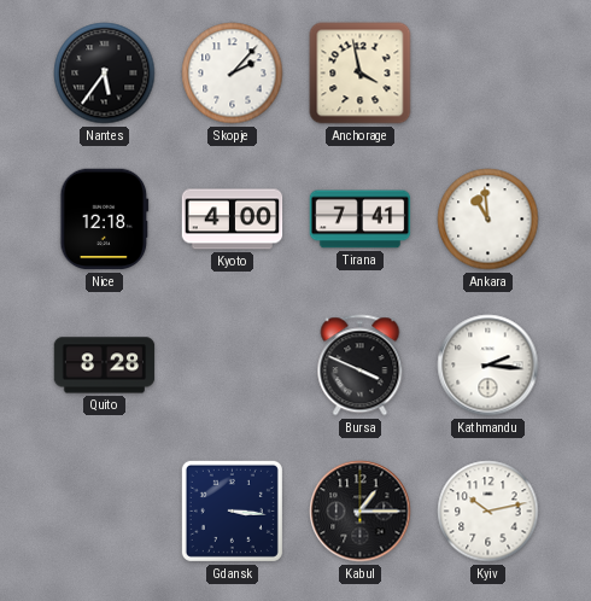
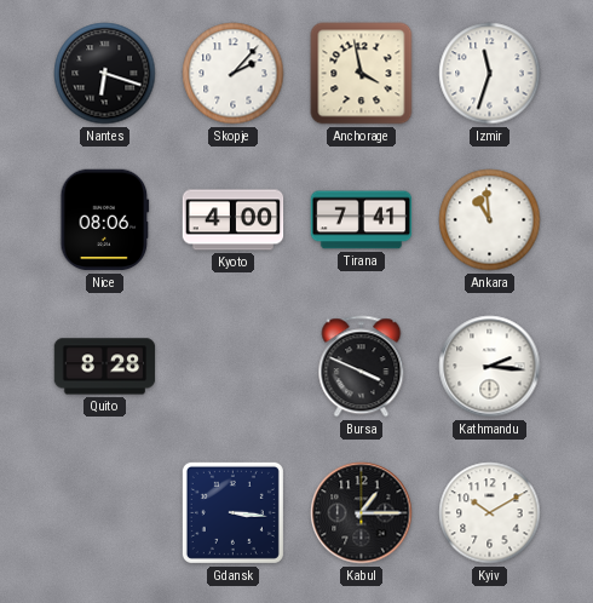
Nantes: 5:36 -> 6:18
Izmir: none -> 11:33
Nice: 12:18 -> 08:06
Kyiv: 10:13 -> 10:10
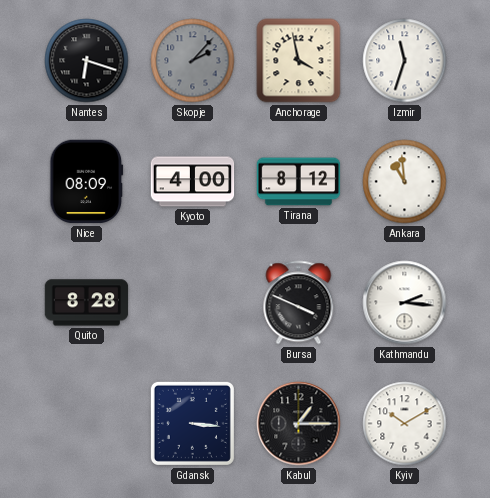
Skopje dial: white -> grey
Nice: 08:06 -> 08:09
Tirana: 7:41 -> 8:12
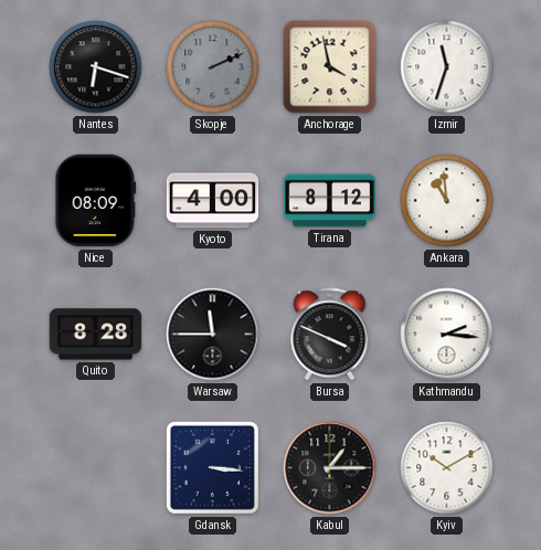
Skopje: 2:07 -> 2:11
Warsaw: none -> 11:45
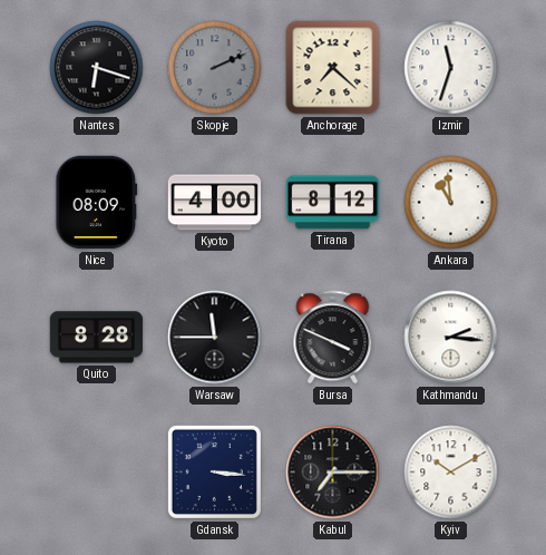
Anchorage: 3:58 -> 7:22
Kabul: 1:15 -> 7:15
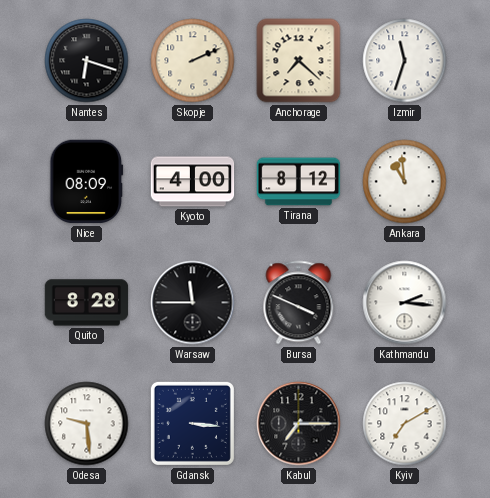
Skopje dial: grey -> cream
Odesa: none -> 9:29
Kyiv: 10:10 -> 7:10
